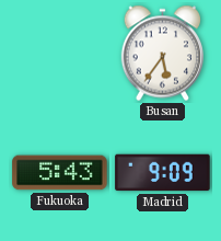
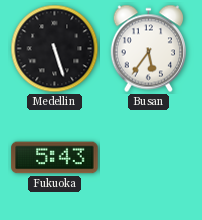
Medellin: none -> 5:27
Madrid: 9:09 -> none
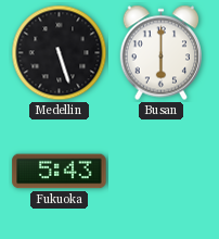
Busan: 5:36 -> 6:00
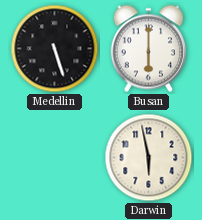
Fukuoka: 5:43 -> none
Darwin: none -> 5:58
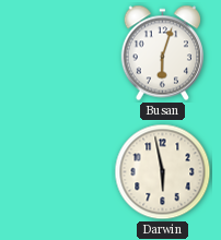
Medellin: 5:27 -> none
Busan: 6:00 -> 6:03
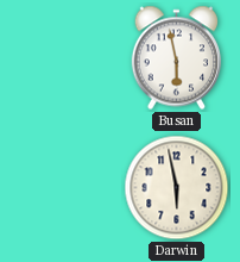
Busan: 6:03 -> 5:58
